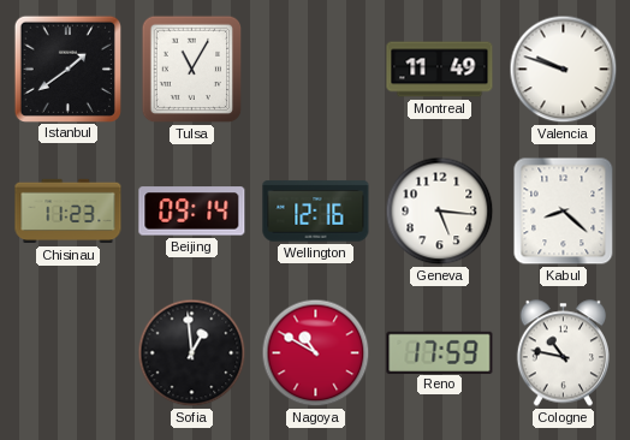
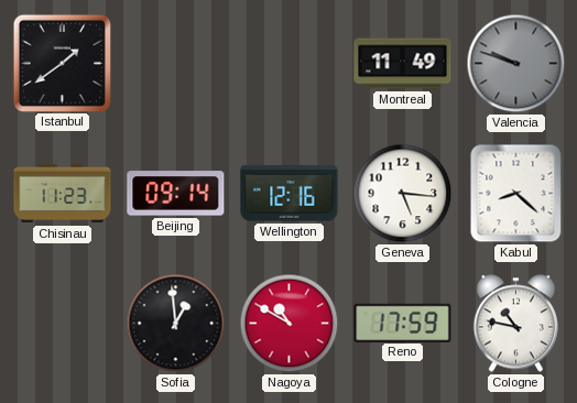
Tulsa: 11:05 -> none
Valencia dial: white -> grey
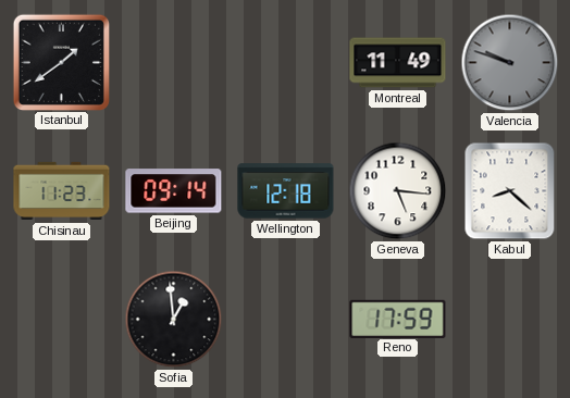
Wellington: 12:16 -> 12:18
Nagoya: 10:50 -> none
Cologne: 10:47 -> none
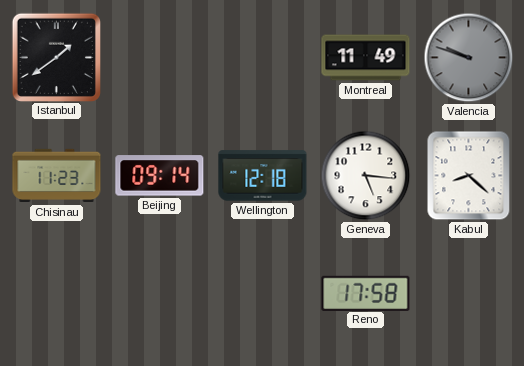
Sofia: 12:59 -> none
Reno: 17:59 -> 17:58
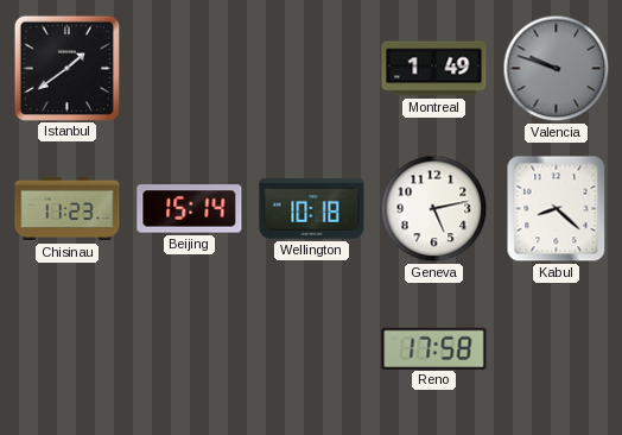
Montreal: 11:49 -> 1:49
Beijing: 09:14 -> 15:14
Wellington: 12:18 -> 10:18
Geneva: 5:16 -> 5:13
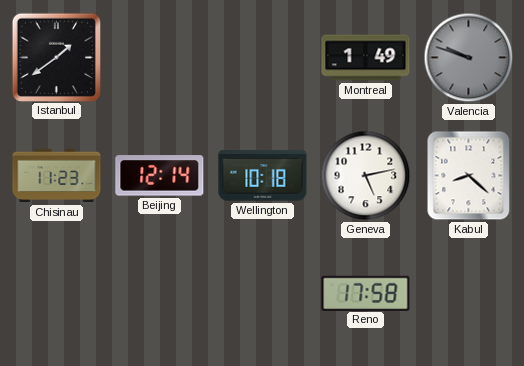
Beijing: 15:14 -> 12:14
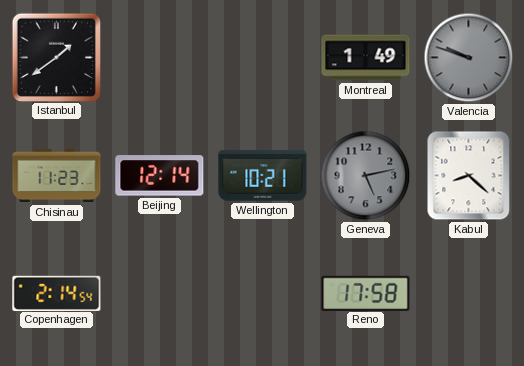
Wellington: 10:18 -> 10:21
Geneva dial: white -> grey
Copenhagen: none -> 2:14
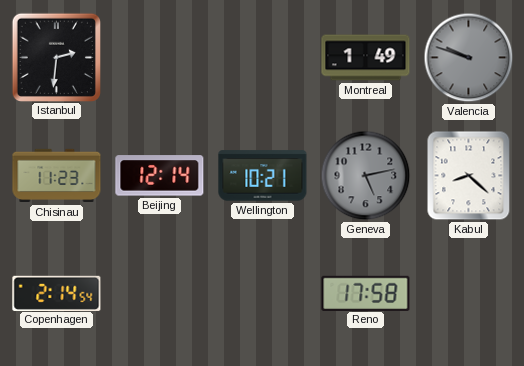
Istanbul: 1:39 -> 2:31
